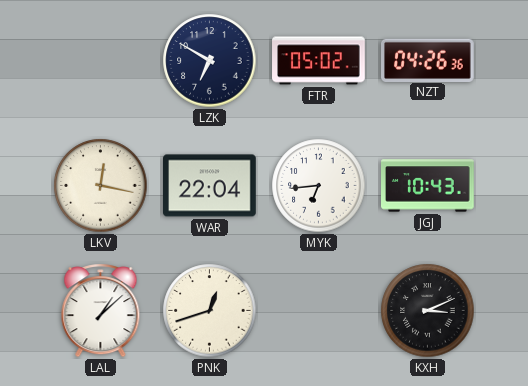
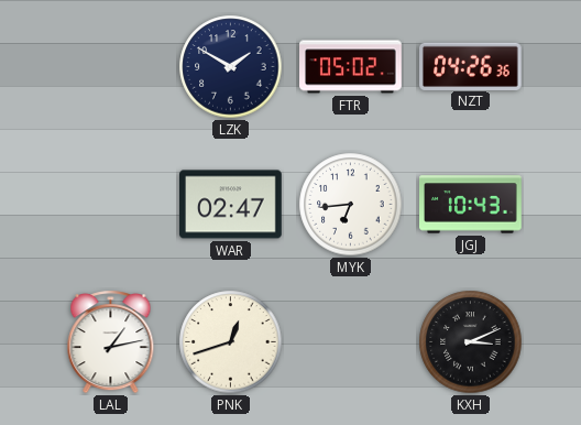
LZK: 6:50 -> 1:50
LKV: 12:17 -> none
WAR: 22:04 -> 02:47
LAL: 1:08 -> 1:13
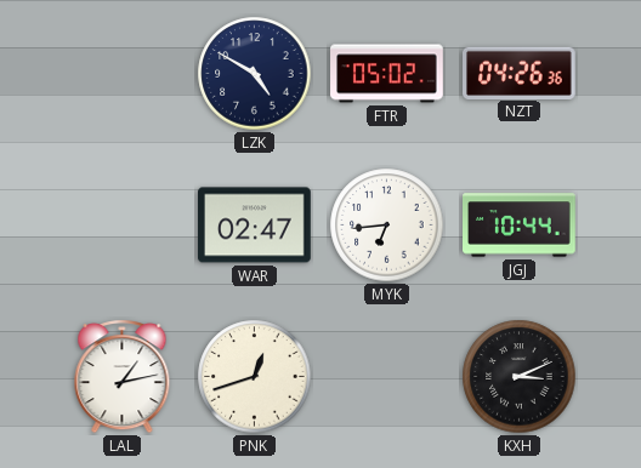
LZK: 1:50 -> 4:50
JGJ: 10:43 -> 10:44
